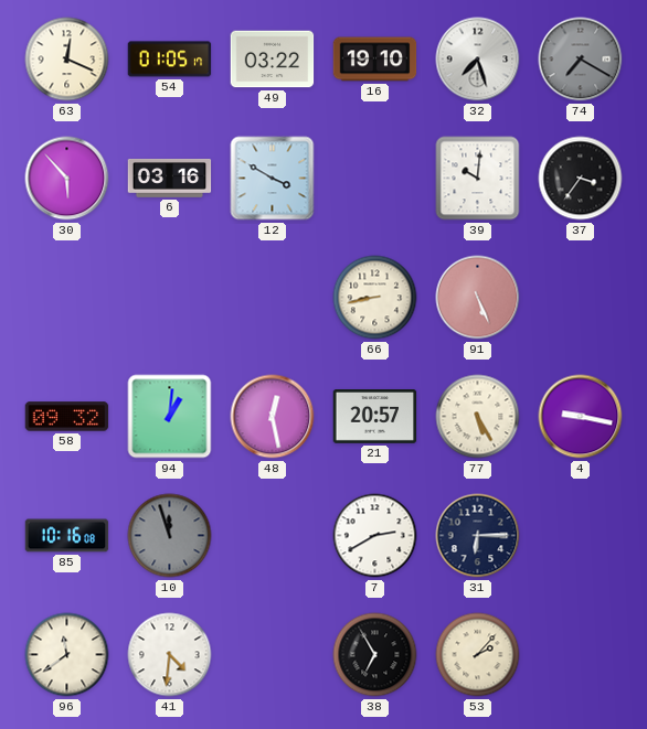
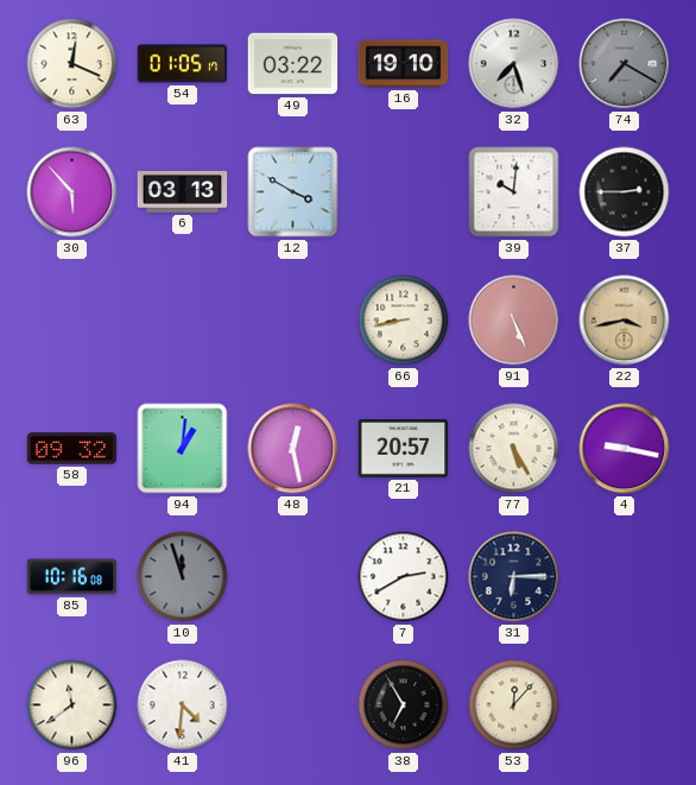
6: 03:16 -> 03:13
37: 3:36 -> 2:45
22: none -> 3:43
53: 2:07 -> 12:07
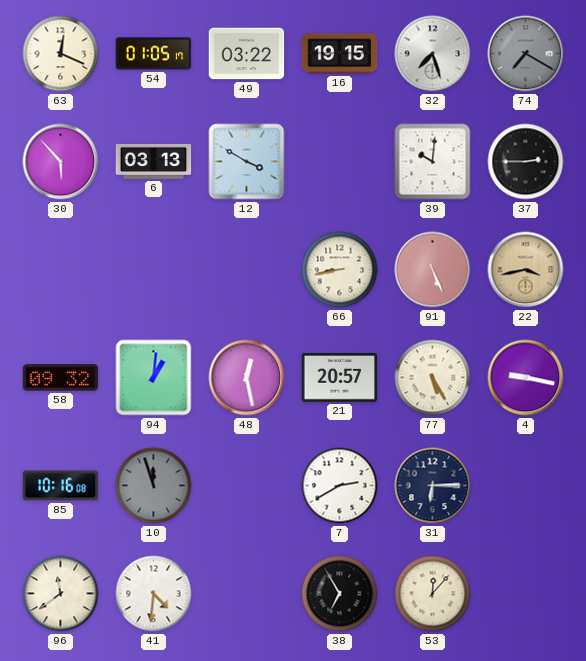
16: 19:10 -> 19:15
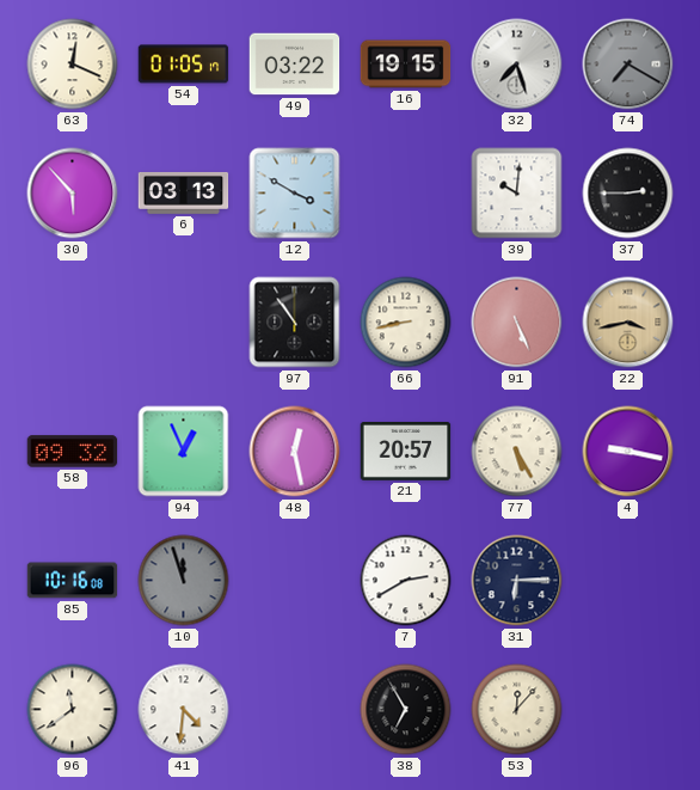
97: none -> 10:54
94: 1:01 -> 12:56
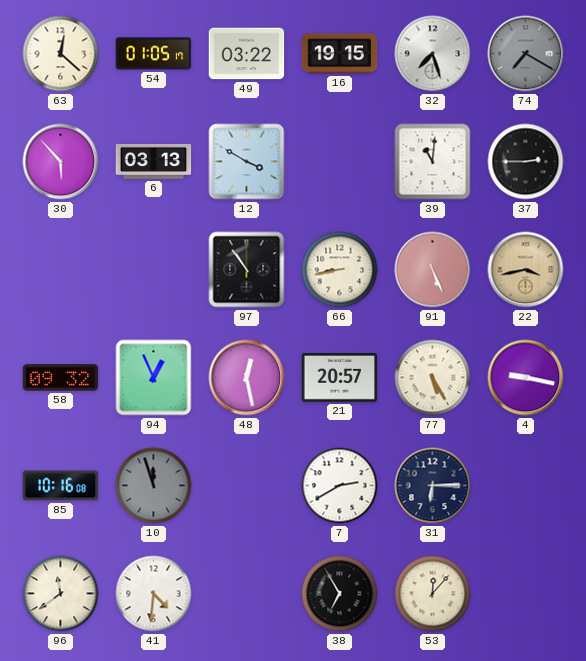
63: 12:19 -> 12:22
39: 10:01 -> 11:01
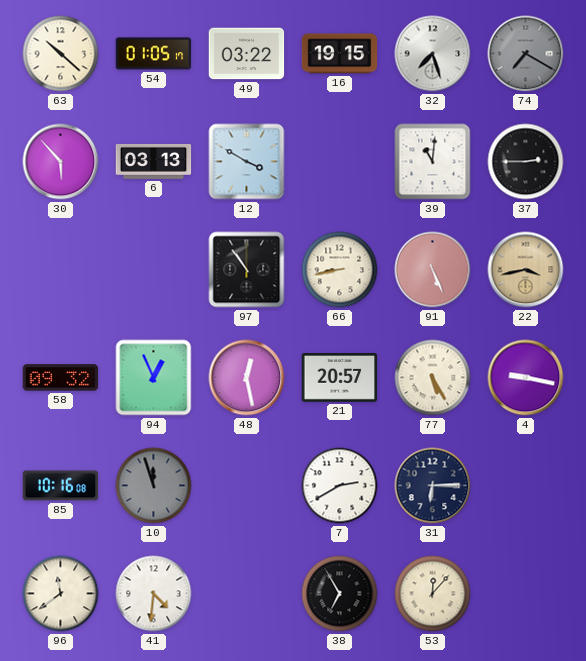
63: 12:22 -> 10:22
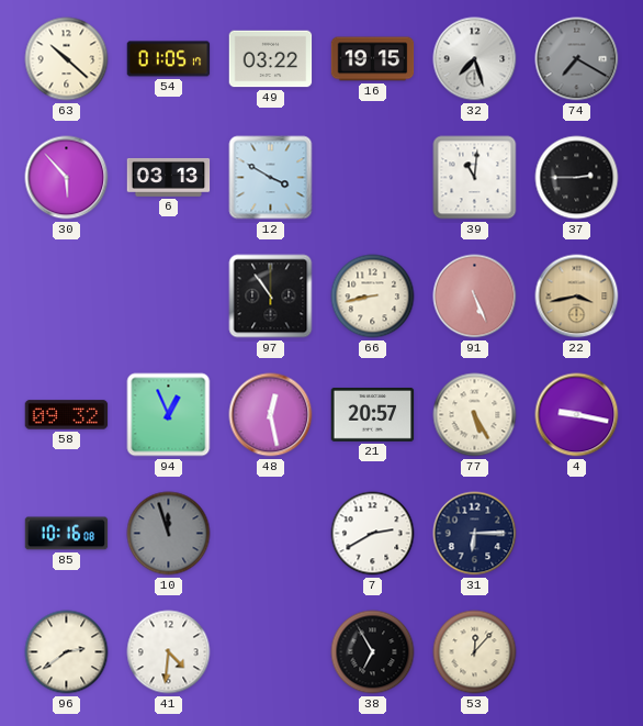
96: 11:39 -> 2:39
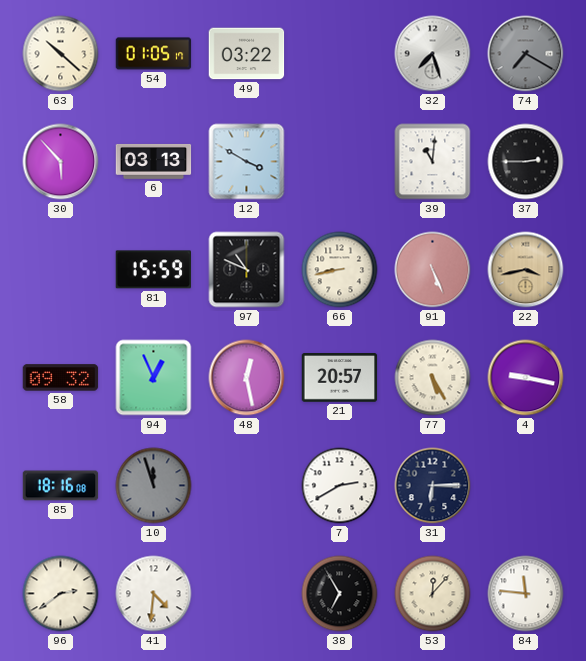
16: 19:15 -> none
81: none -> 15:59
97: 10:54 -> 10:49
85: 10:16 -> 18:16
84: none -> 11:46
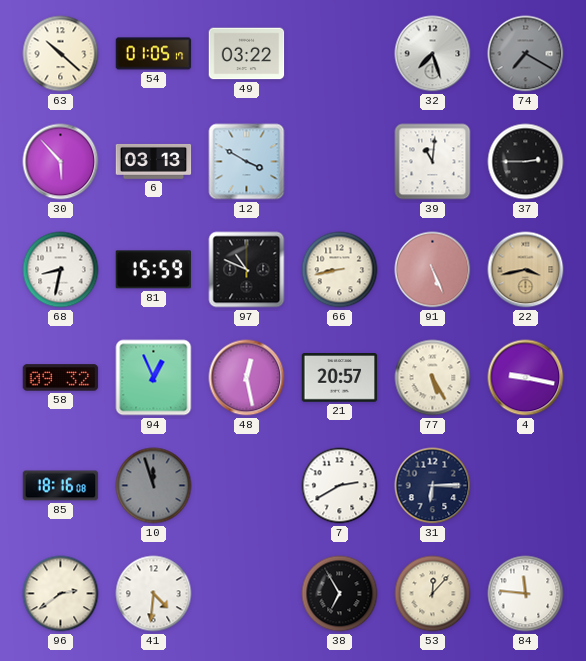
68: none -> 8:32
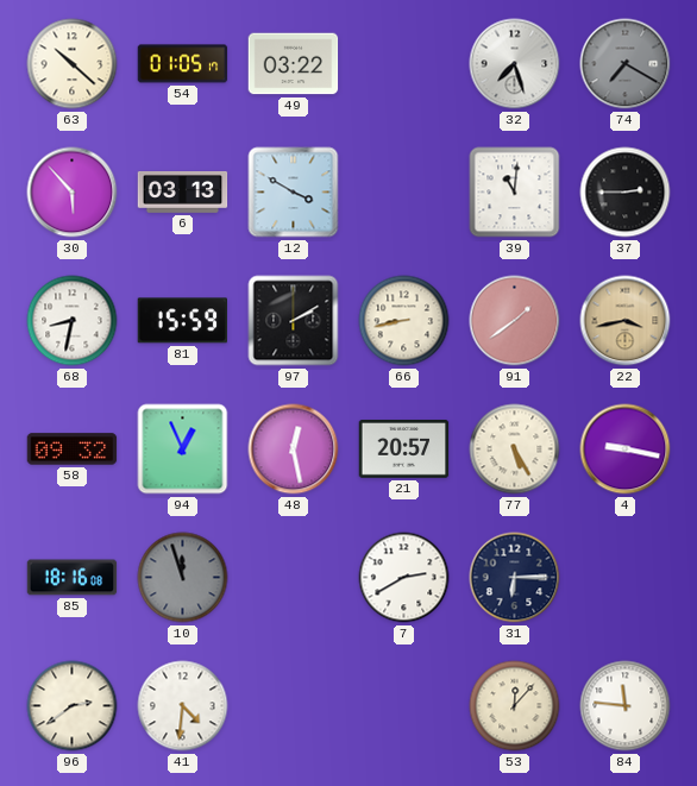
97: 10:49 -> 2:10
91: 5:26 -> 1:39
38: 6:55 -> none
